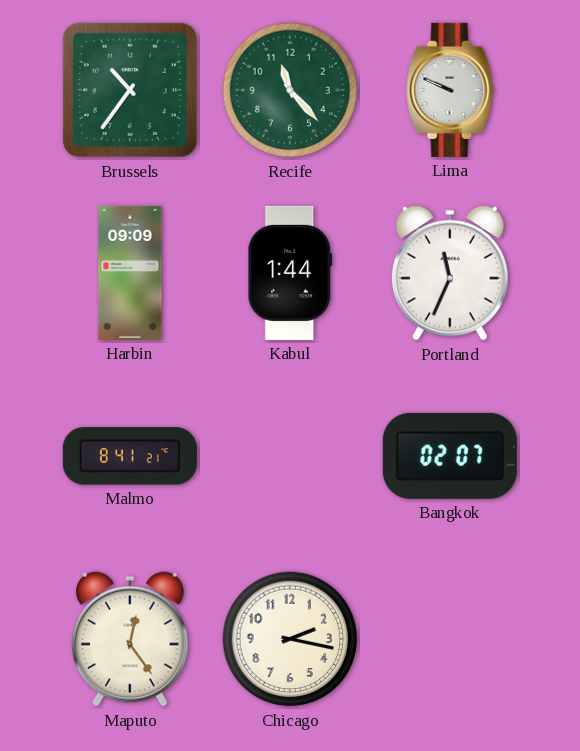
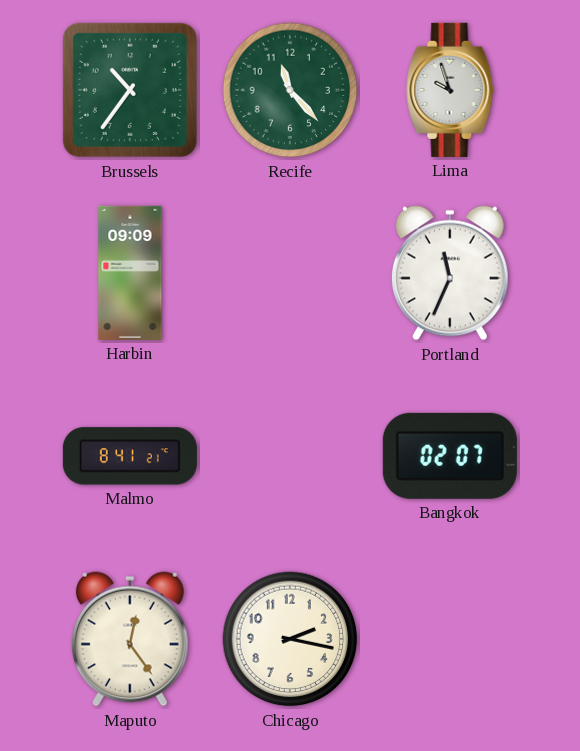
Lima: 9:49 -> 9:57
Kabul: 1:44 -> none
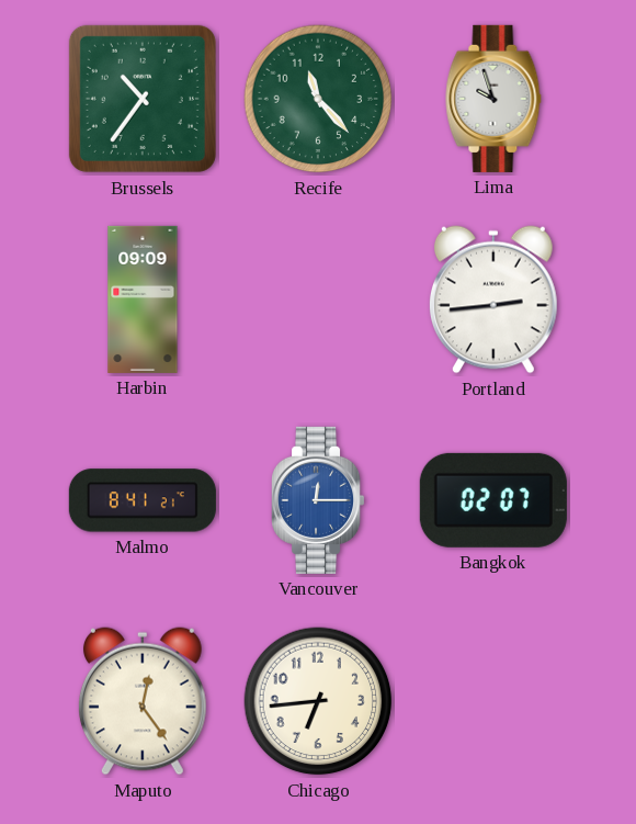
Portland: 11:34 -> 2:44
Vancouver: none -> 12:15
Chicago: 2:17 -> 6:44
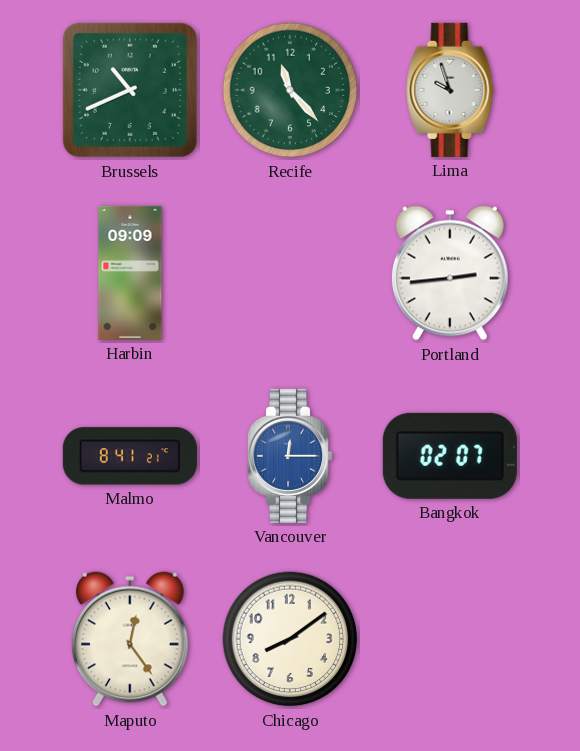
Brussels: 10:36 -> 10:41
Chicago: 6:44 -> 8:09
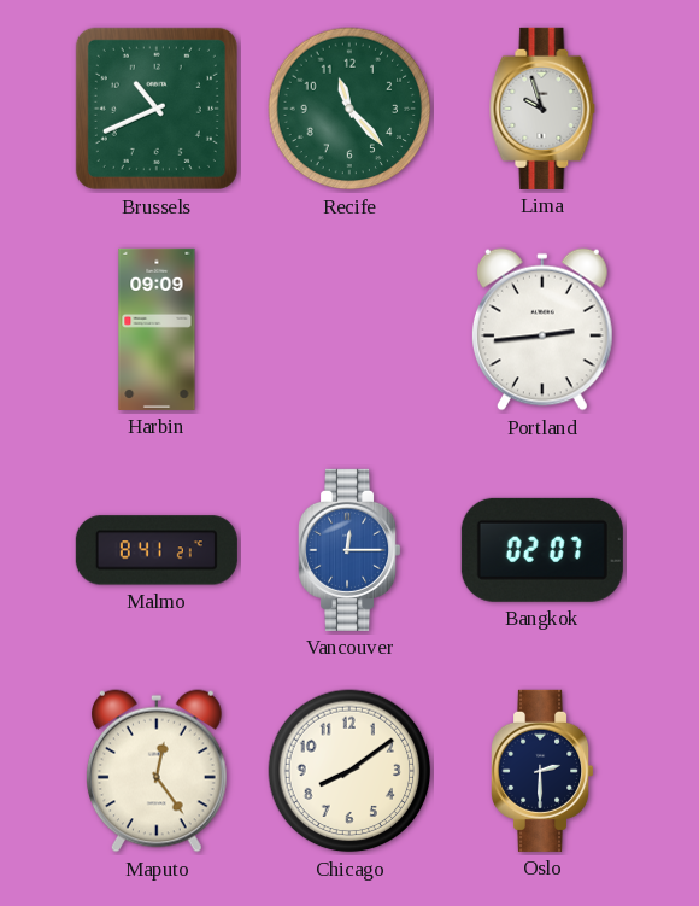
Oslo: none -> 2:30
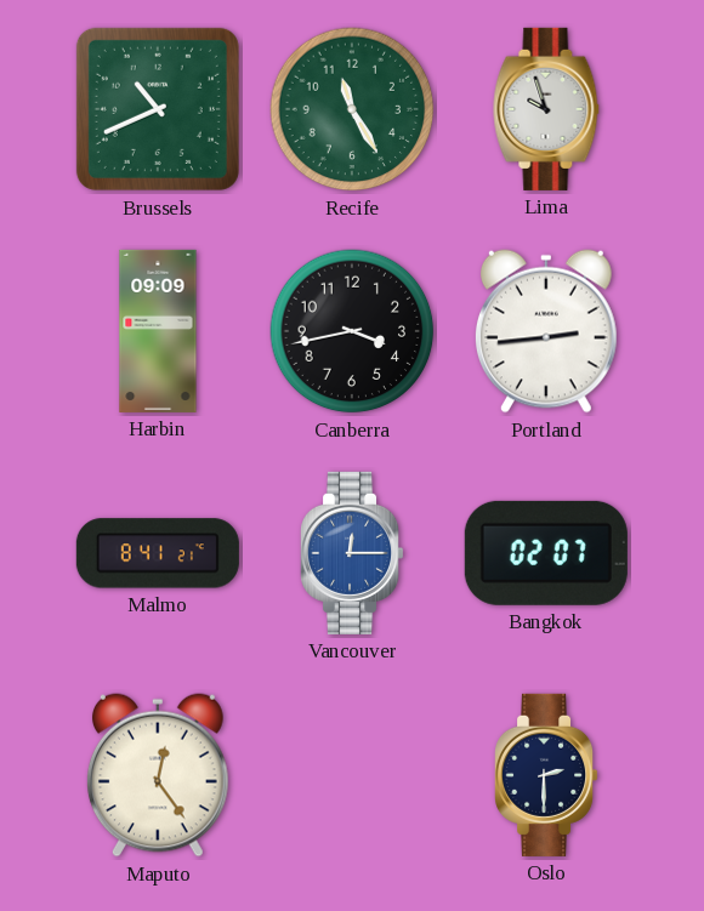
Recife: 11:23 -> 11:25
Canberra: none -> 3:43
Chicago: 8:09 -> none
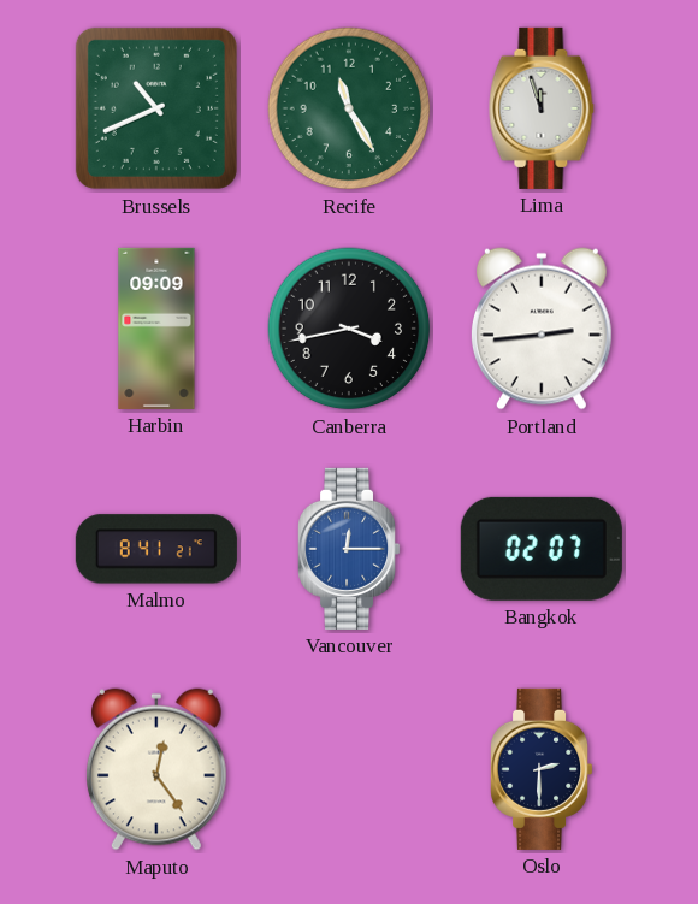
Lima: 9:57 -> 11:57
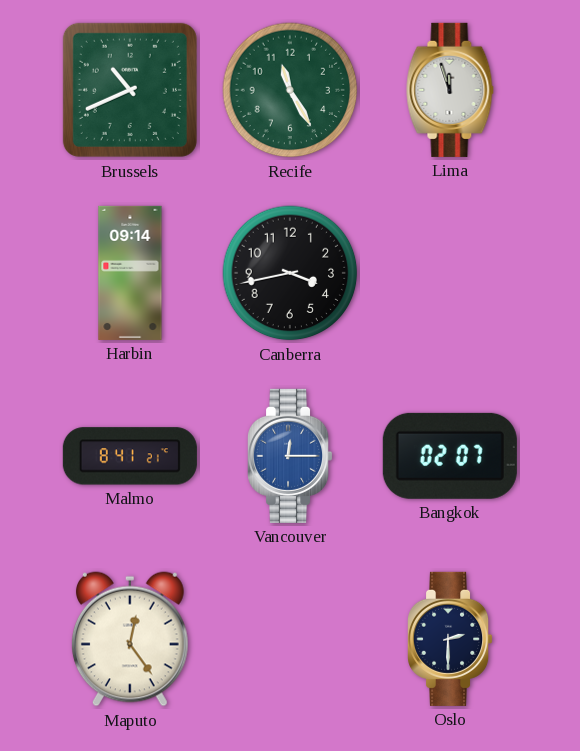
Harbin: 09:09 -> 09:14
Portland: 2:44 -> none
